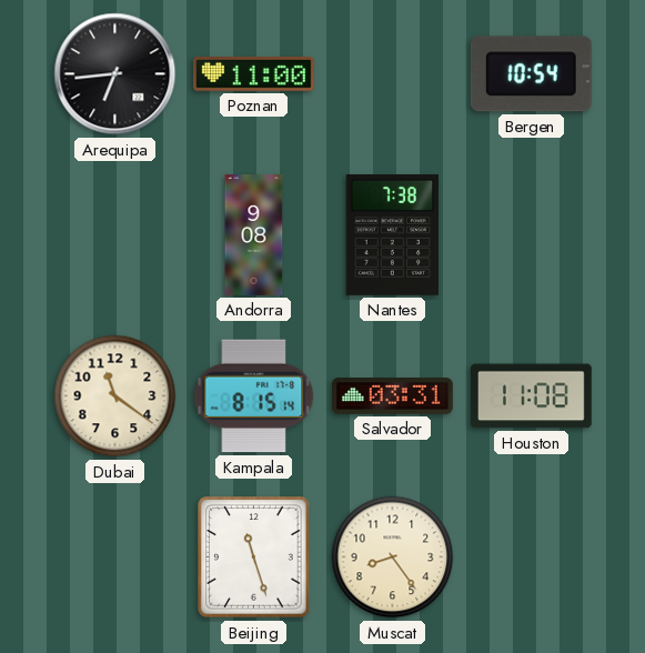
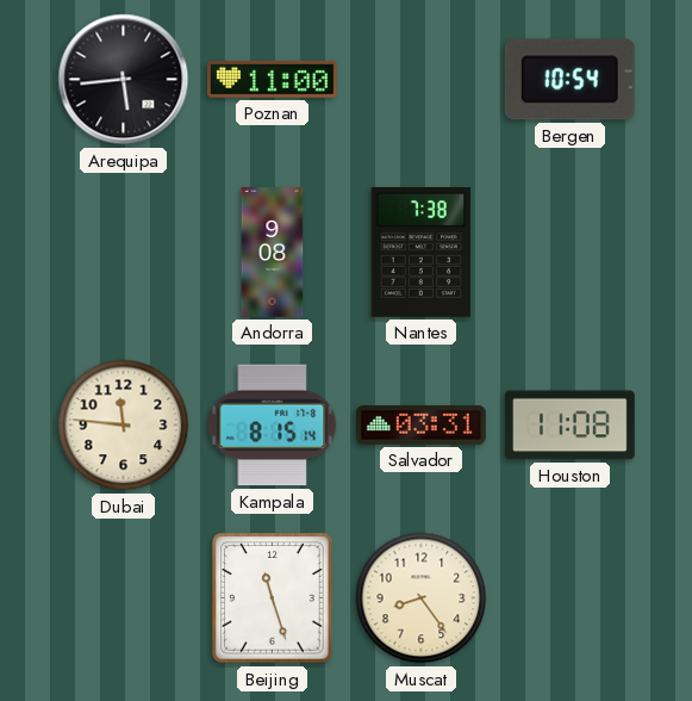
Arequipa: 6:44 -> 5:44
Dubai: 11:21 -> 11:46
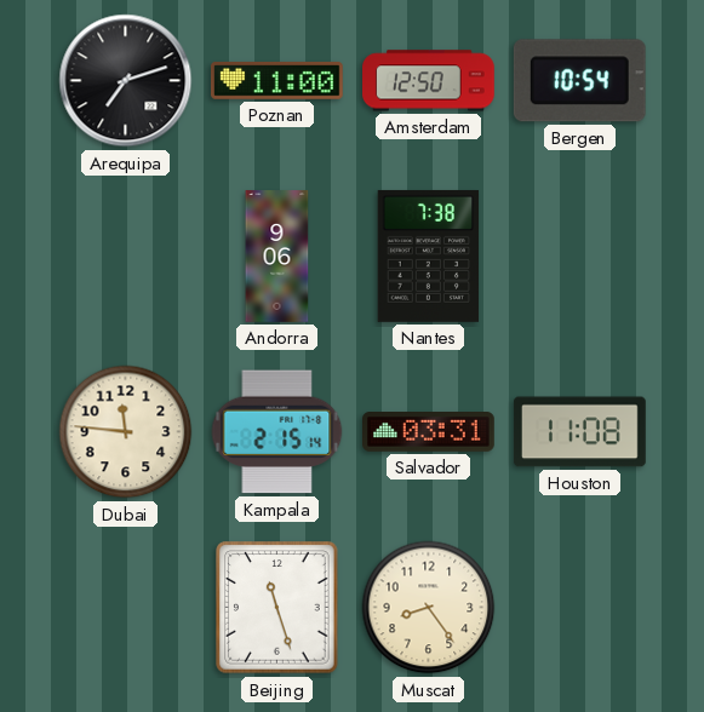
Arequipa: 5:44 -> 7:12
Amsterdam: none -> 12:50
Andorra: 9:08 -> 9:06
Kampala: 8:15 -> 2:15
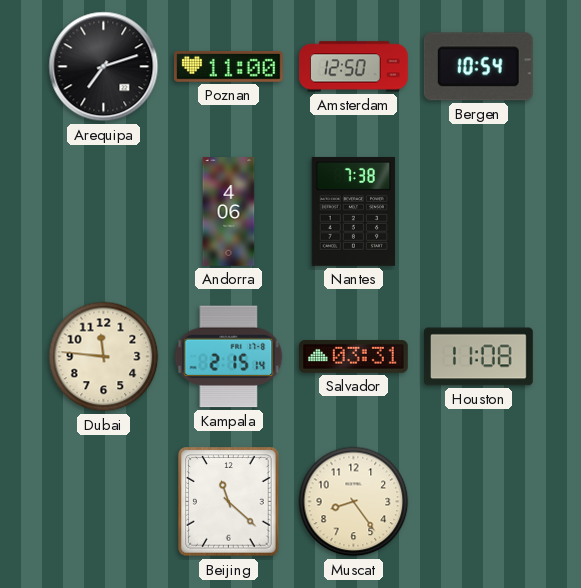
Andorra: 9:06 -> 4:06
Beijing: 11:27 -> 11:22
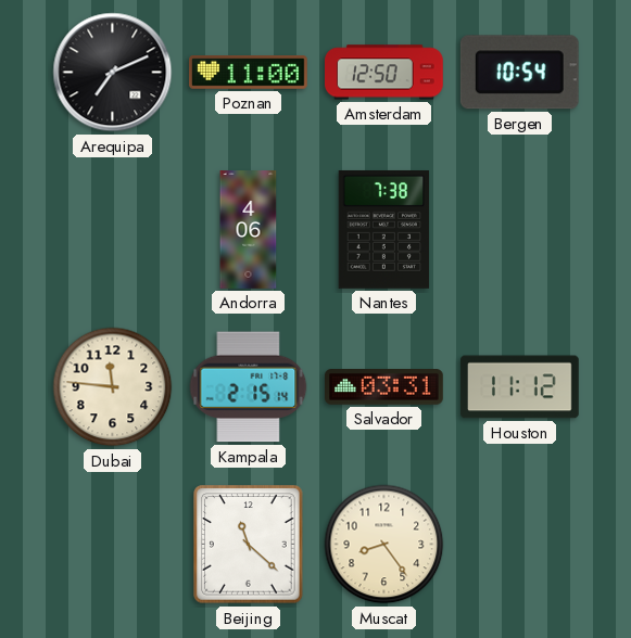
Arequipa: 7:12 -> 7:11
Houston: 11:08 -> 11:12
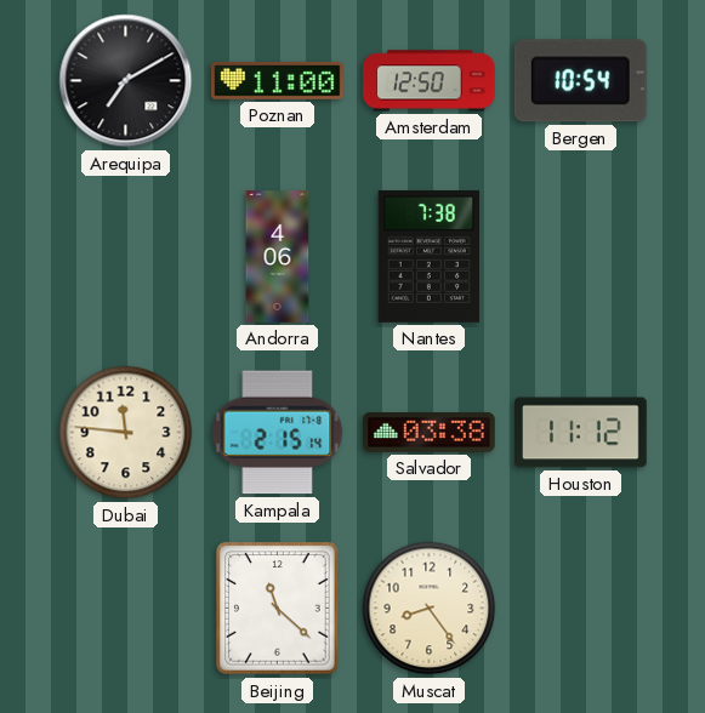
Arequipa: 7:11 -> 7:10
Salvador: 03:31 -> 03:38
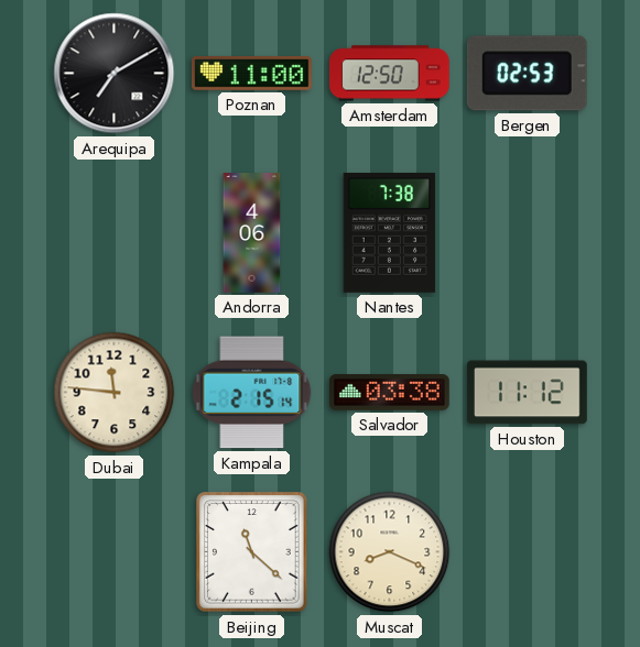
Bergen: 10:54 -> 02:53
Muscat: 8:24 -> 8:19
